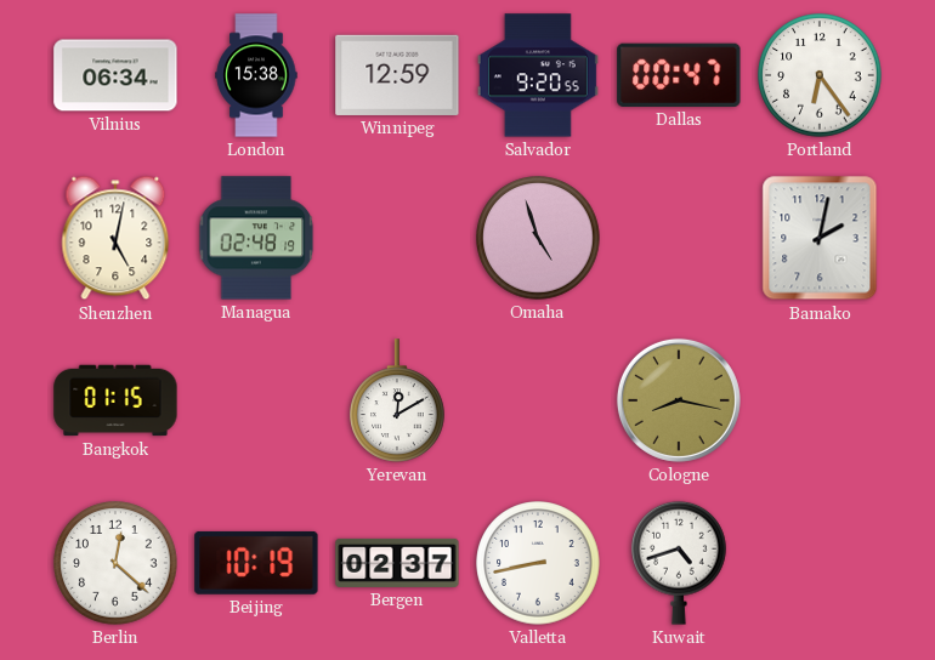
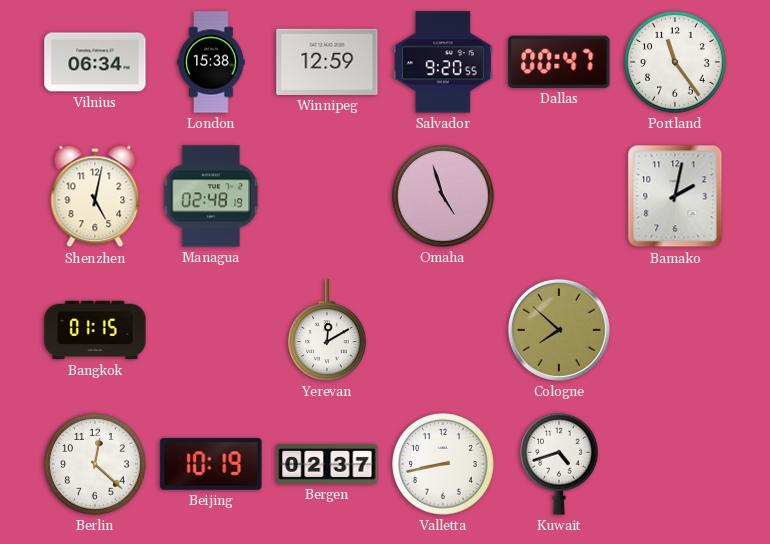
Portland: 6:24 -> 11:24
Cologne: 8:17 -> 7:52
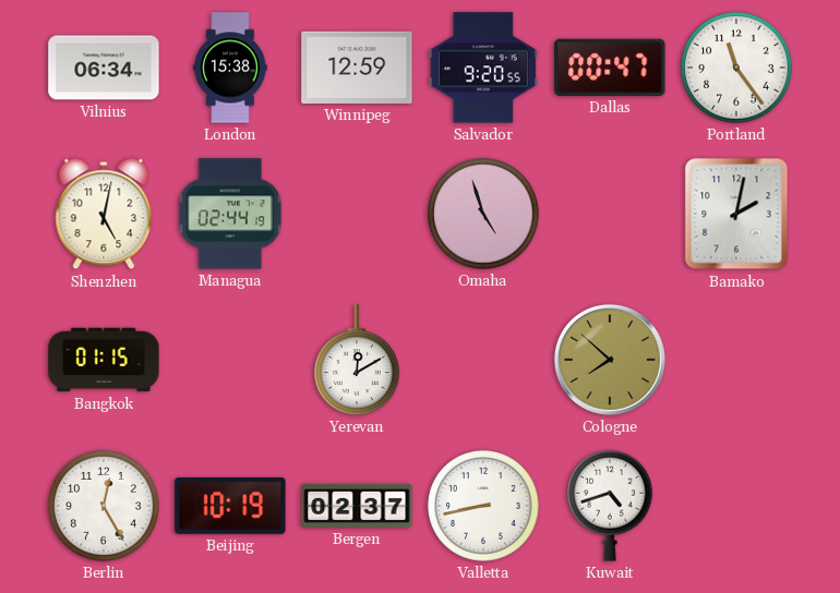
Managua: 02:48 -> 02:44
Berlin: 12:22 -> 12:25
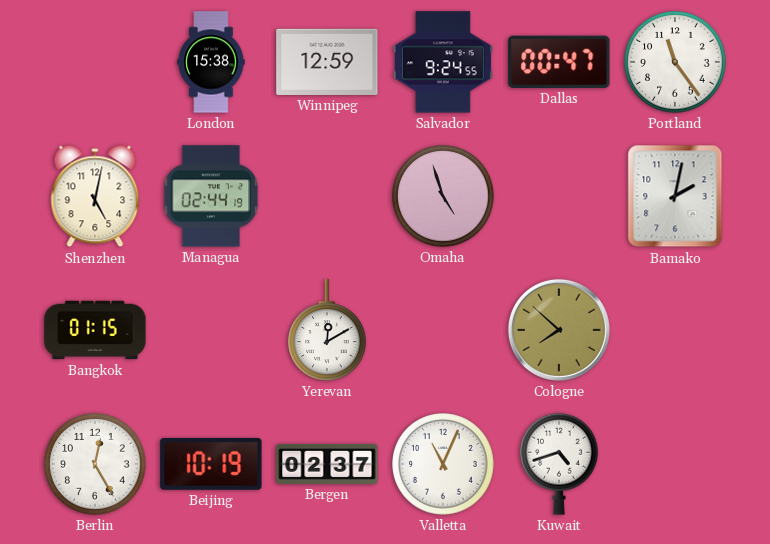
Vilnius: 06:34 -> none
Salvador: 9:20 -> 9:24
Valletta: 8:43 -> 11:04
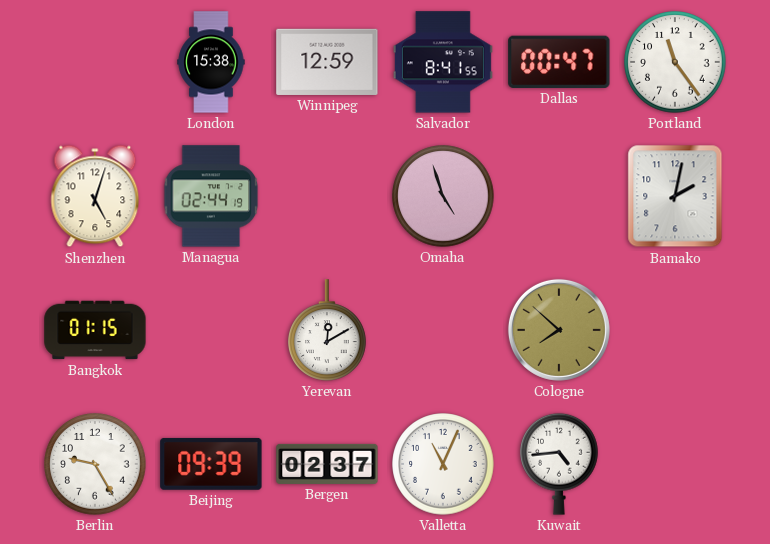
Salvador: 9:24 -> 8:41
Shenzhen: 5:02 -> 5:03
Berlin: 12:25 -> 9:25
Beijing: 10:19 -> 09:39
Kuwait: 4:42 -> 4:44
